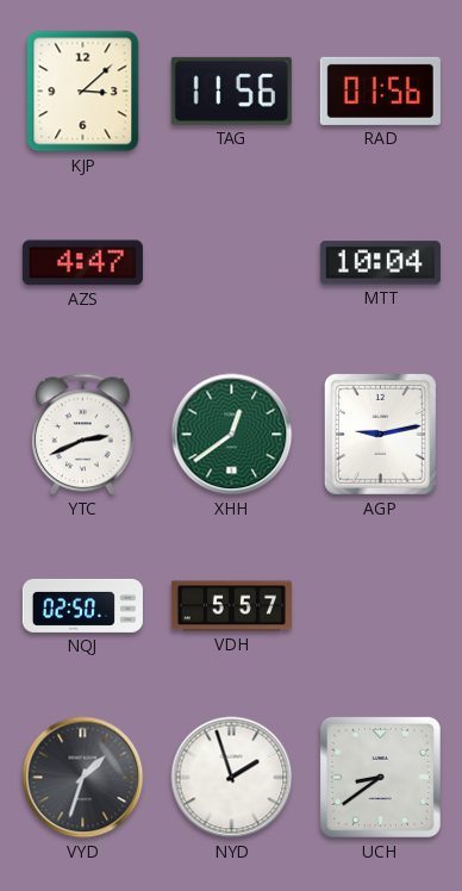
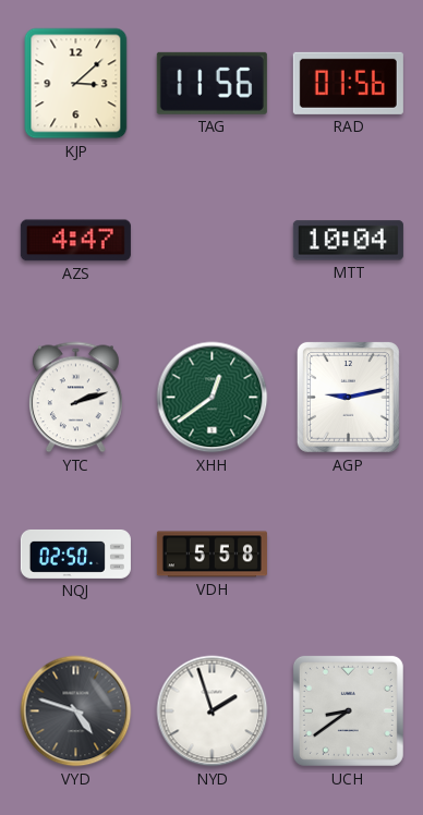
YTC: 2:41 -> 2:12
VDH: 5:57 -> 5:58
VYD: 1:33 -> 4:48
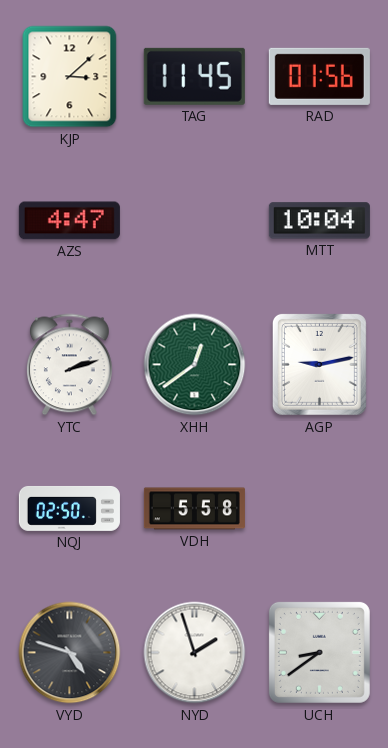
TAG: 11:56 -> 11:45
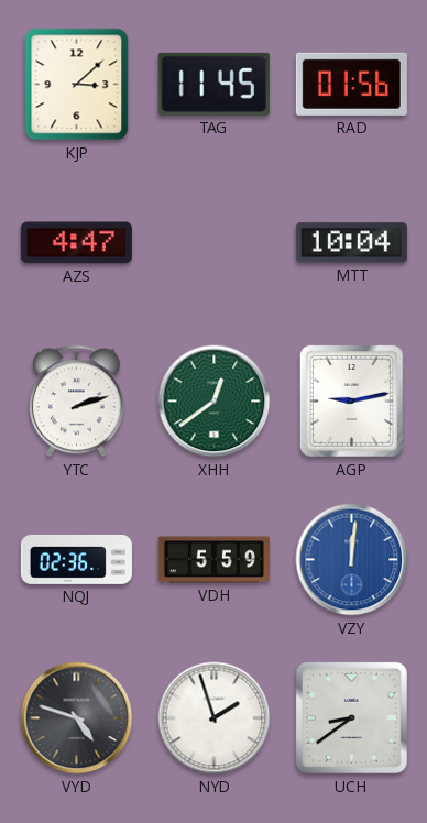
NQJ: 02:50 -> 02:36
VDH: 5:58 -> 5:59
VZY: none -> 12:01
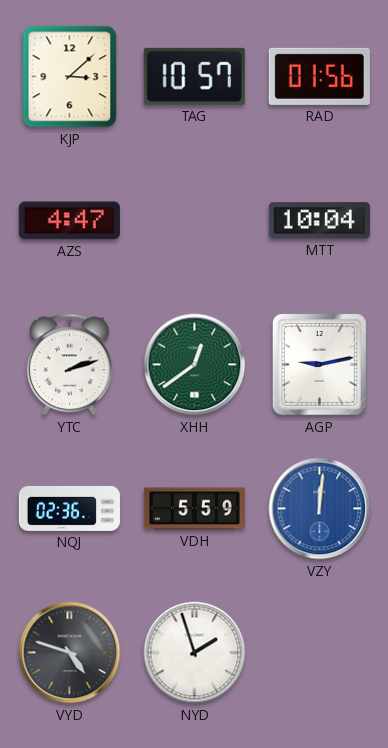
TAG: 11:45 -> 10:57
UCH: 8:39 -> none
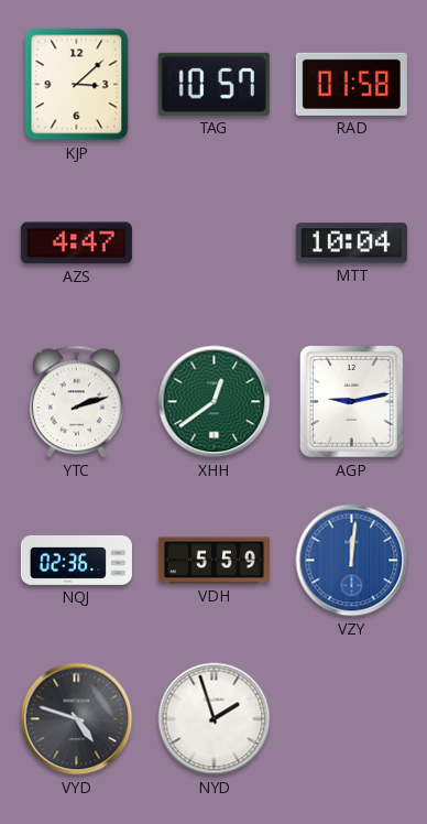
RAD: 01:56 -> 01:58
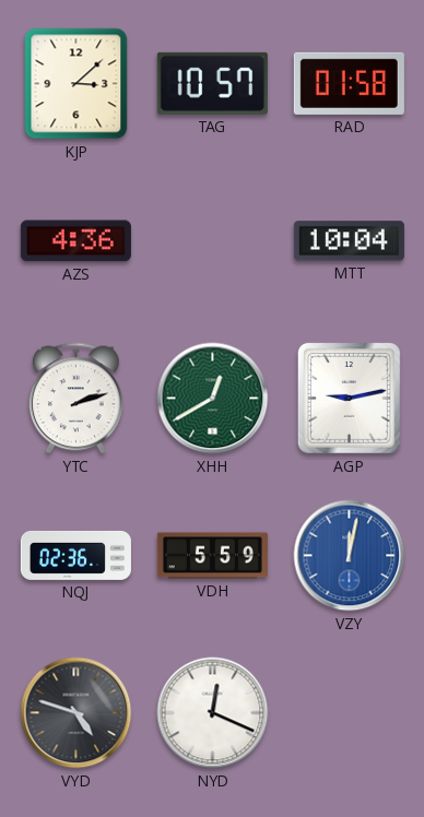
AZS: 4:47 -> 4:36
XHH: 12:39 -> 12:40
VZY: 12:01 -> 12:02
NYD: 1:57 -> 12:19
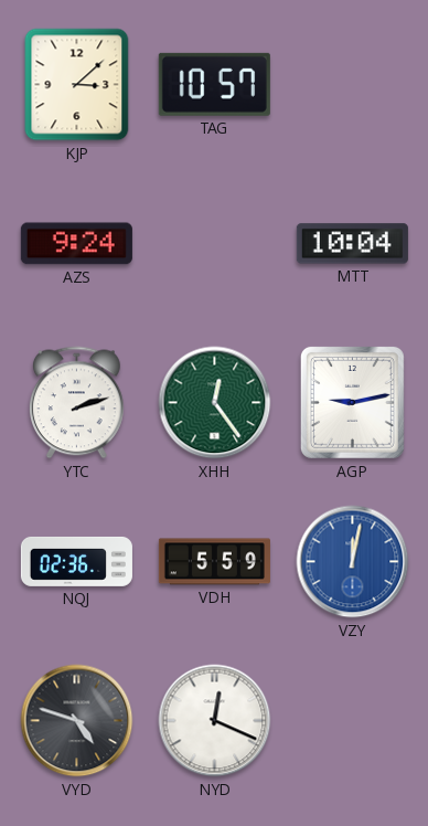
RAD: 01:58 -> none
AZS: 4:36 -> 9:24
XHH: 12:40 -> 12:24
